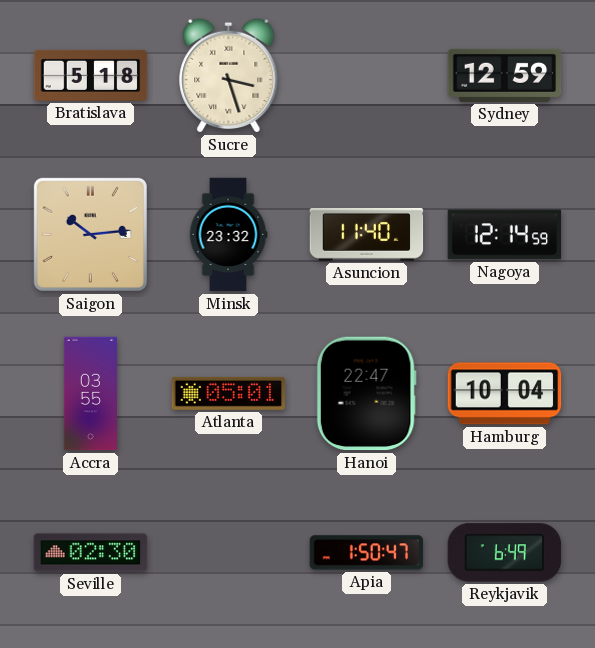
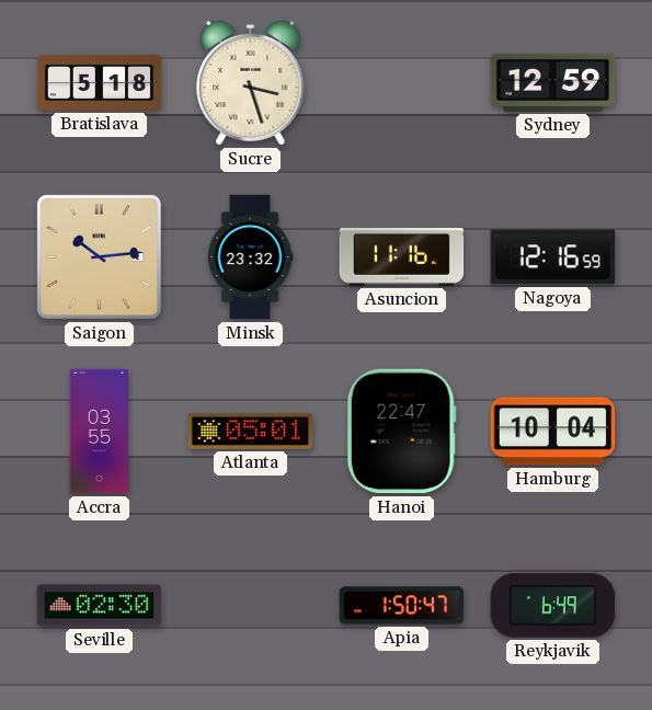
Asuncion: 11:40 -> 11:16
Nagoya: 12:14 -> 12:16
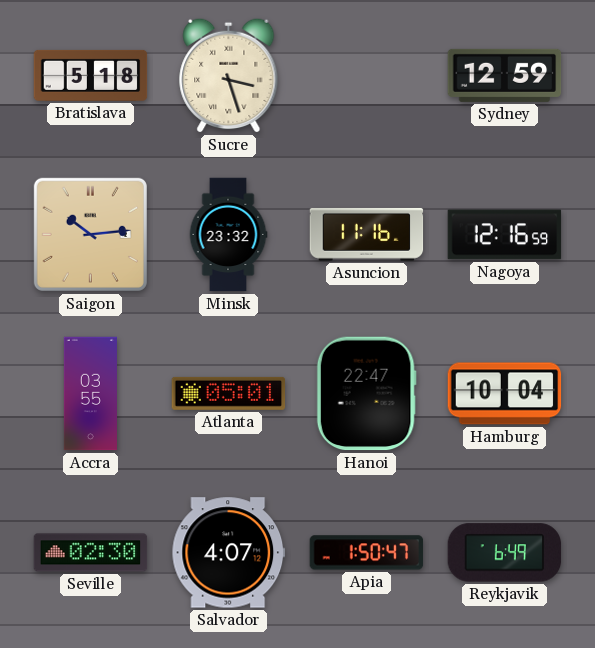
Salvador: none -> 4:07
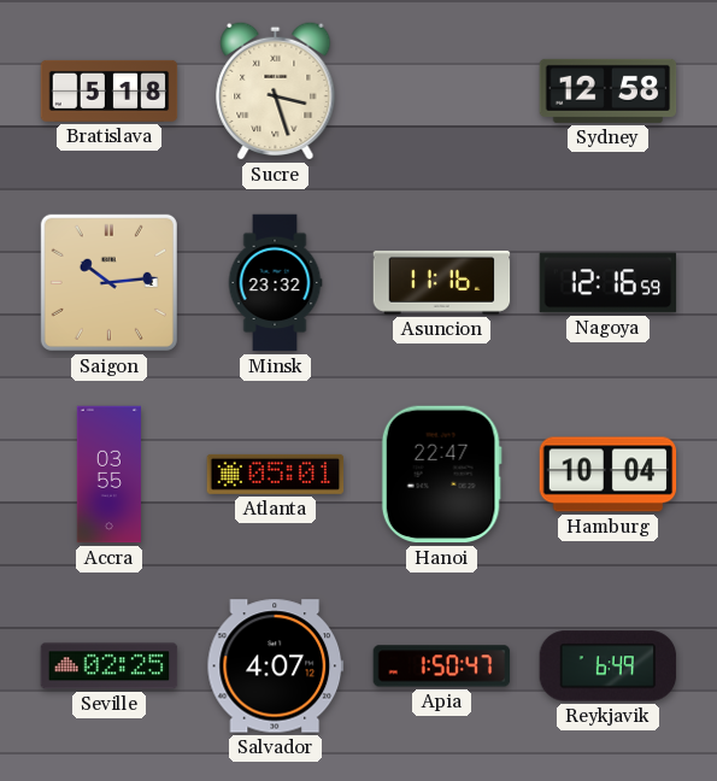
Sydney: 12:59 -> 12:58
Seville: 02:30 -> 02:25
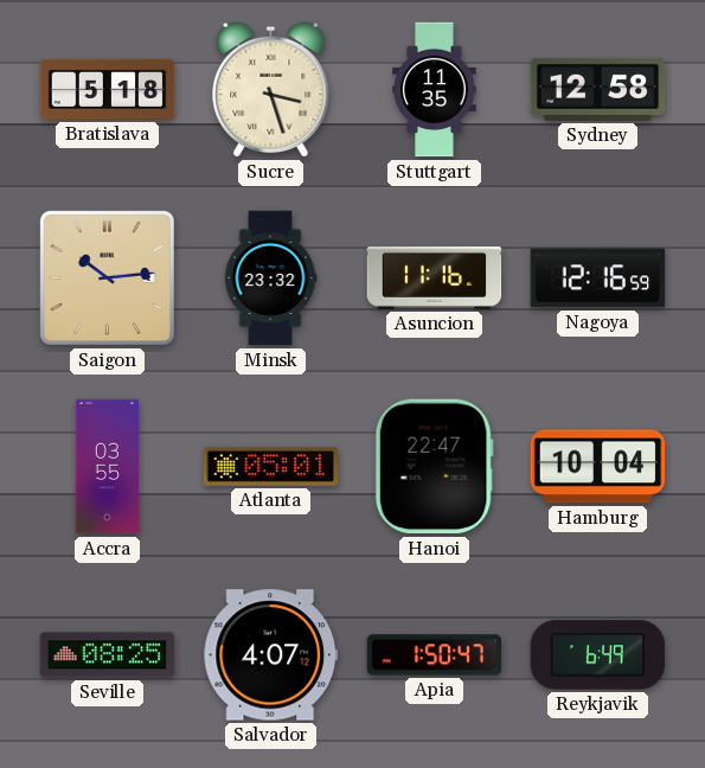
Stuttgart: none -> 11:35
Seville: 02:25 -> 08:25
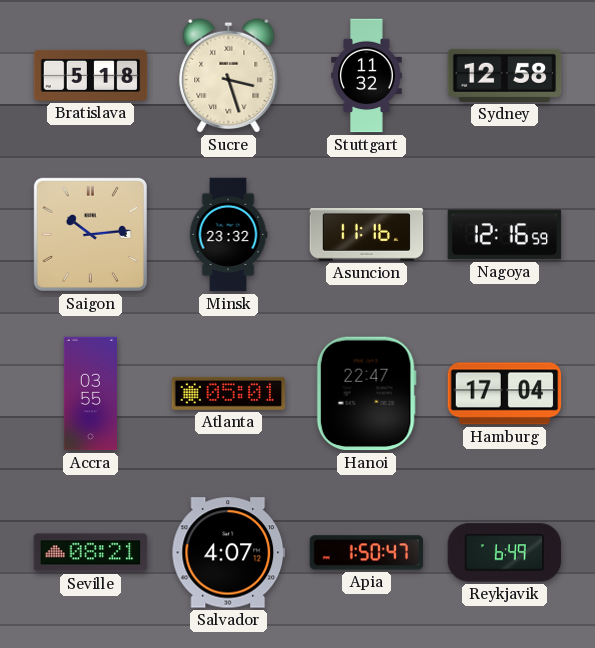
Stuttgart: 11:35 -> 11:32
Hamburg: 10:04 -> 17:04
Seville: 08:25 -> 08:21
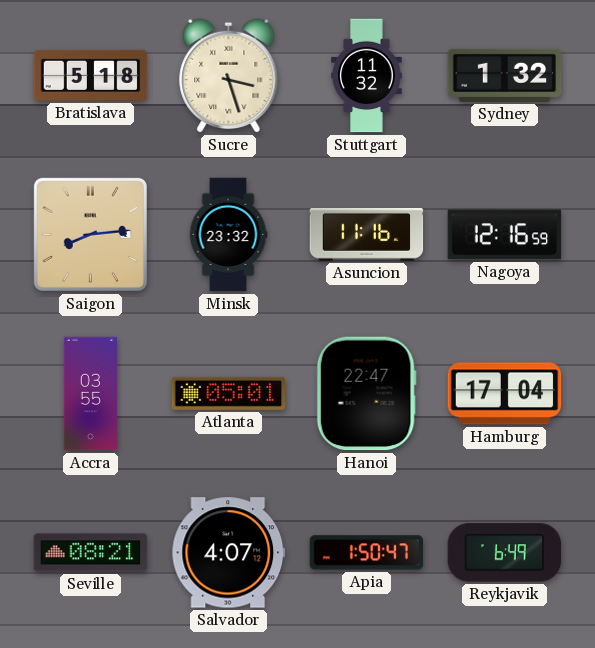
Sydney: 12:58 -> 1:32
Saigon: 10:14 -> 8:14
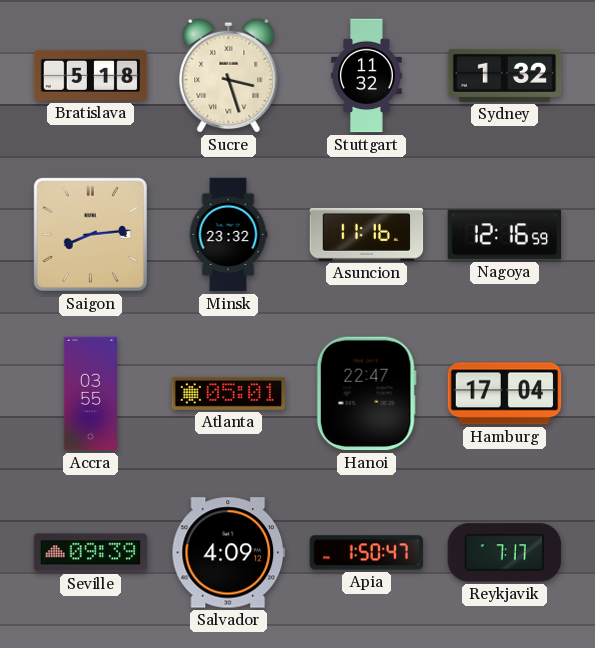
Seville: 08:21 -> 09:39
Salvador: 4:07 -> 4:09
Reykjavik: 6:49 -> 7:17
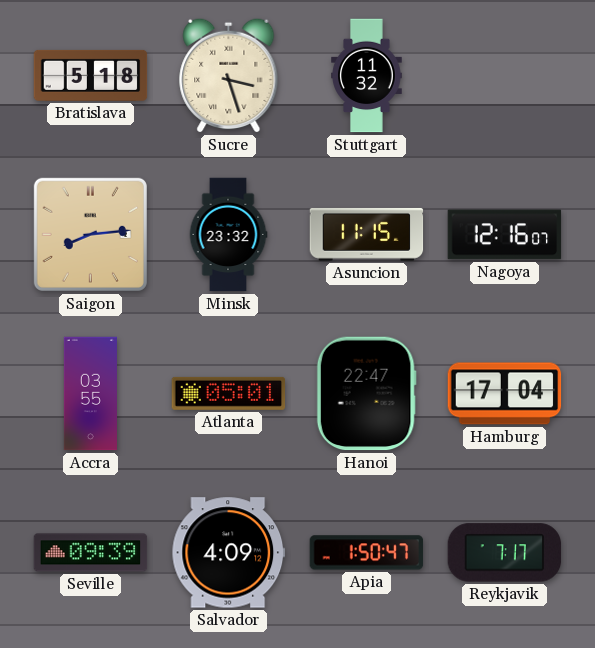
Sydney: 1:32 -> none
Asuncion: 11:16 -> 11:15
Nagoya: 12:16:59 -> 12:16:07
